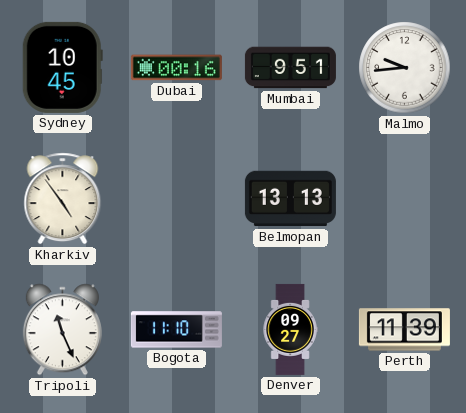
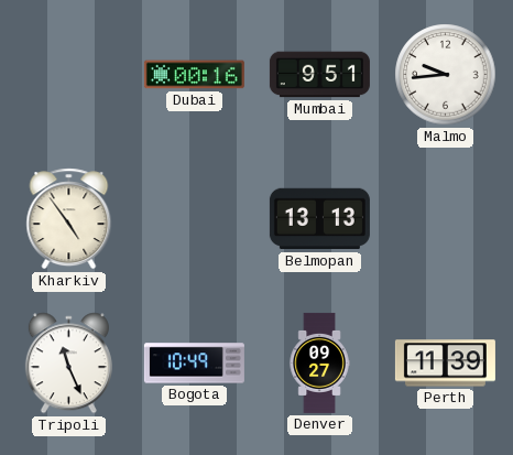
Sydney: 10:45 -> none
Bogota: 11:10 -> 10:49
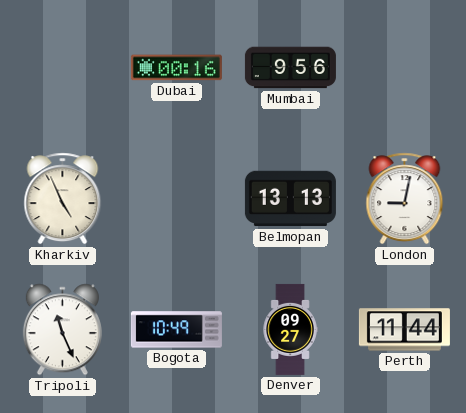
Mumbai: 9:51 -> 9:56
Malmo: 9:44 -> none
Kharkiv: 4:54 -> 4:56
London: none -> 9:02
Perth: 11:39 -> 11:44
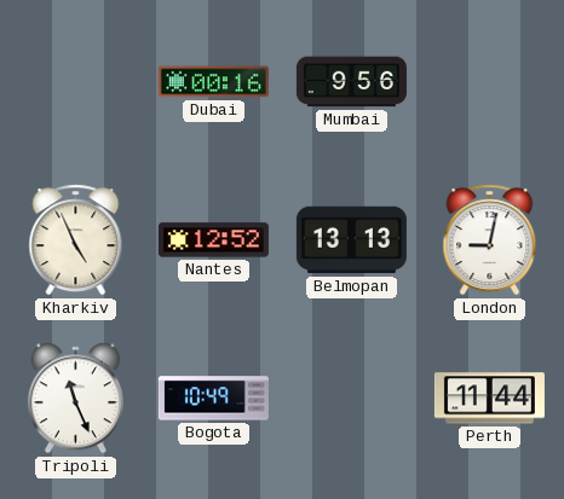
Nantes: none -> 12:52
Denver: 09:27 -> none
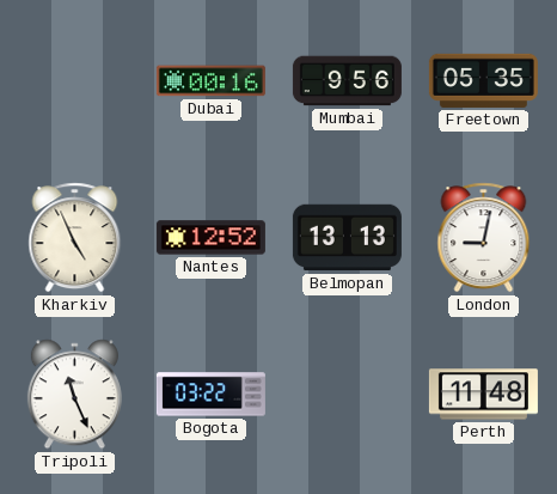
Freetown: none -> 05:35
Bogota: 10:49 -> 03:22
Perth: 11:44 -> 11:48
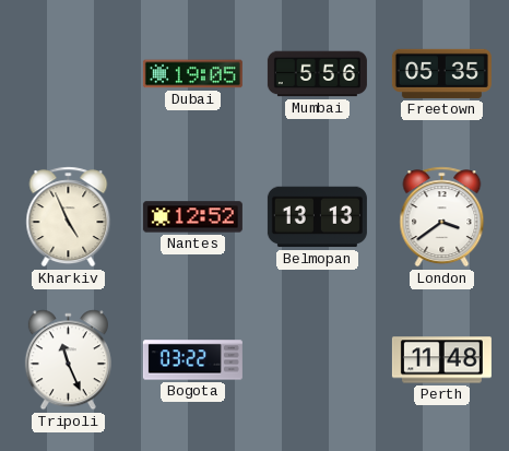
Dubai: 00:16 -> 19:05
Mumbai: 9:56 -> 5:56
London: 9:02 -> 3:39
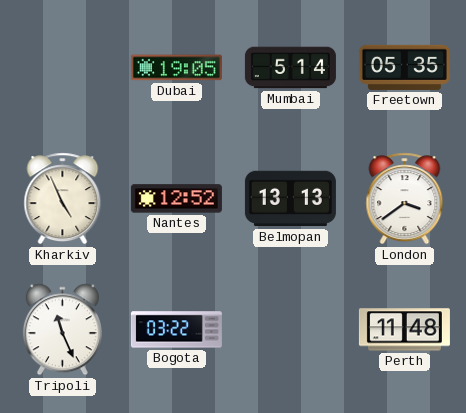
Mumbai: 5:56 -> 5:14
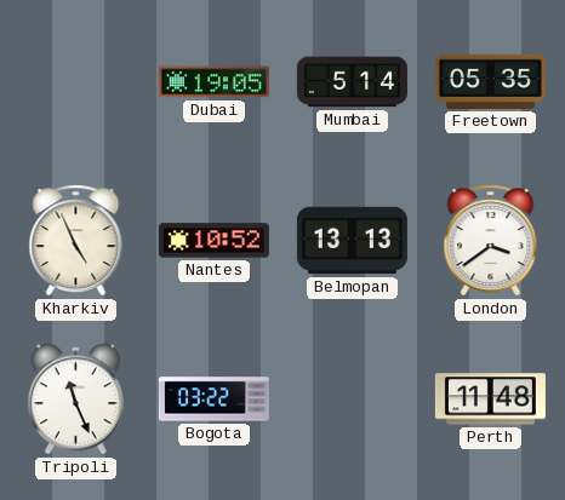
Nantes: 12:52 -> 10:52
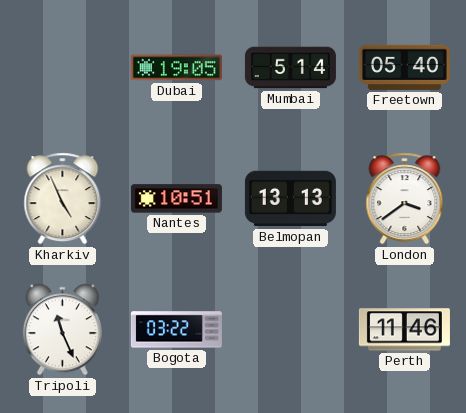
Freetown: 05:35 -> 05:40
Nantes: 10:52 -> 10:51
Perth: 11:48 -> 11:46
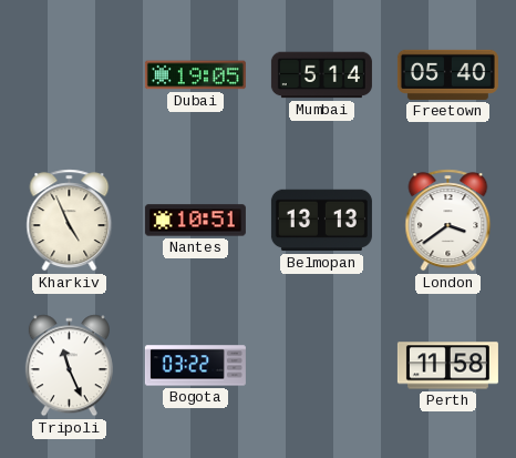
Perth: 11:46 -> 11:58
